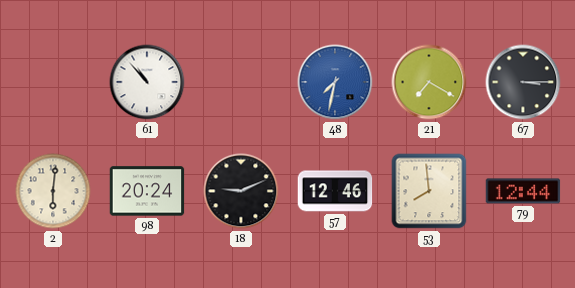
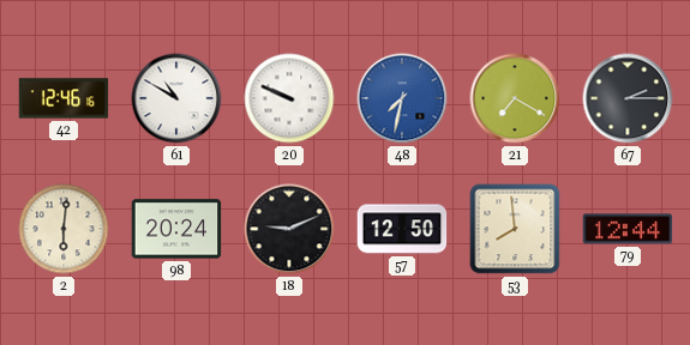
42: none -> 12:46
61: 10:53 -> 10:50
20: none -> 9:49
67: 3:15 -> 2:15
57: 12:46 -> 12:50
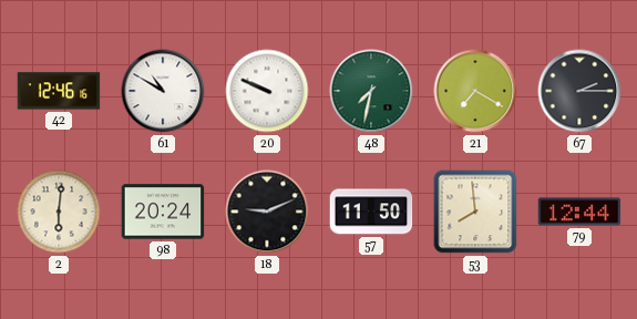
48 dial: blue -> green
57: 12:50 -> 11:50
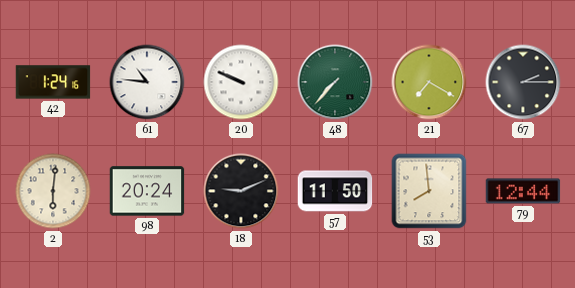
42: 12:46 -> 1:24
61: 10:50 -> 10:46
48: 7:32 -> 7:37
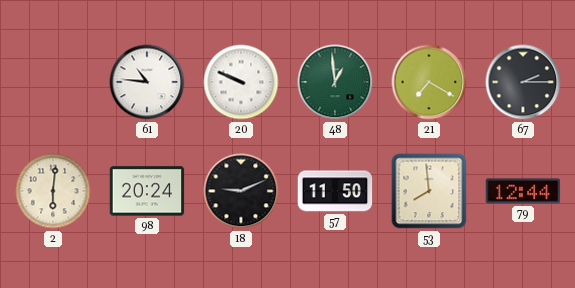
42: 1:24 -> none
48: 7:37 -> 12:59
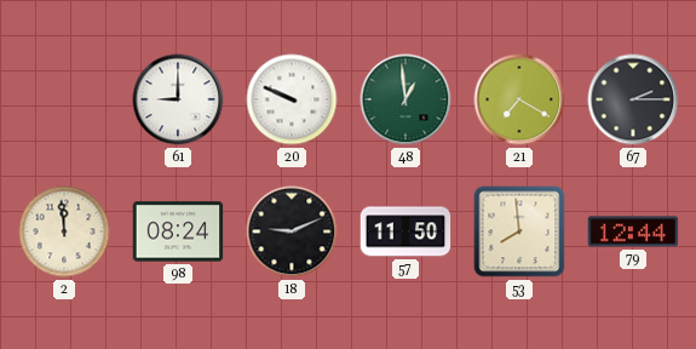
61: 10:46 -> 9:00
2: 6:01 -> 11:59
98: 20:24 -> 08:24
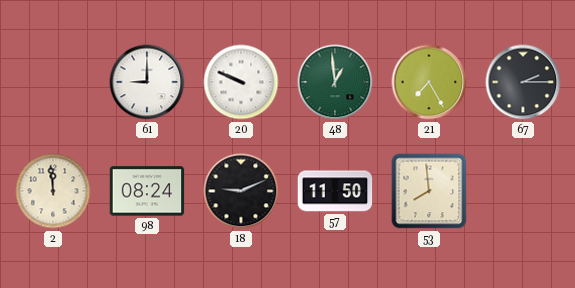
21: 7:20 -> 7:25
79: 12:44 -> none
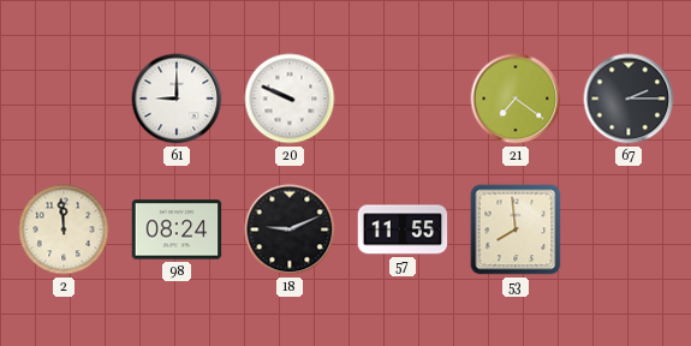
48: 12:59 -> none
21: 7:25 -> 7:21
57: 11:50 -> 11:55
